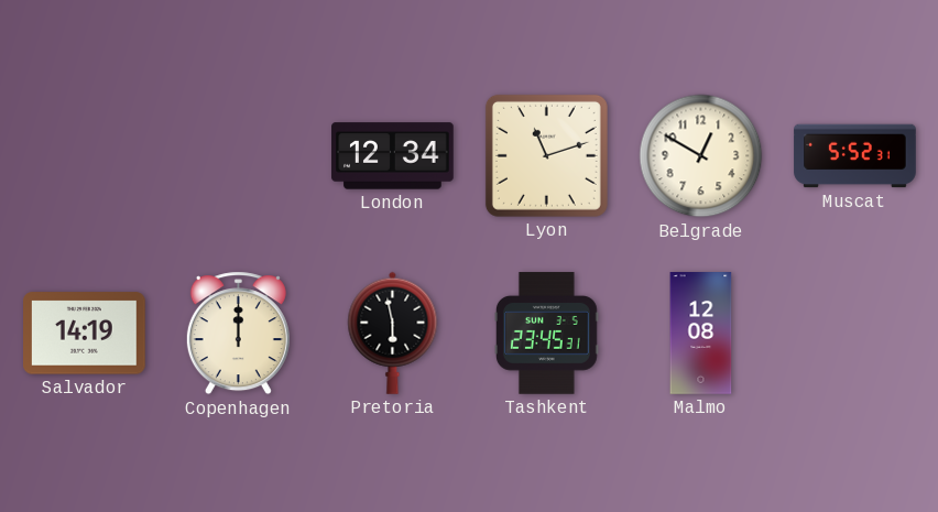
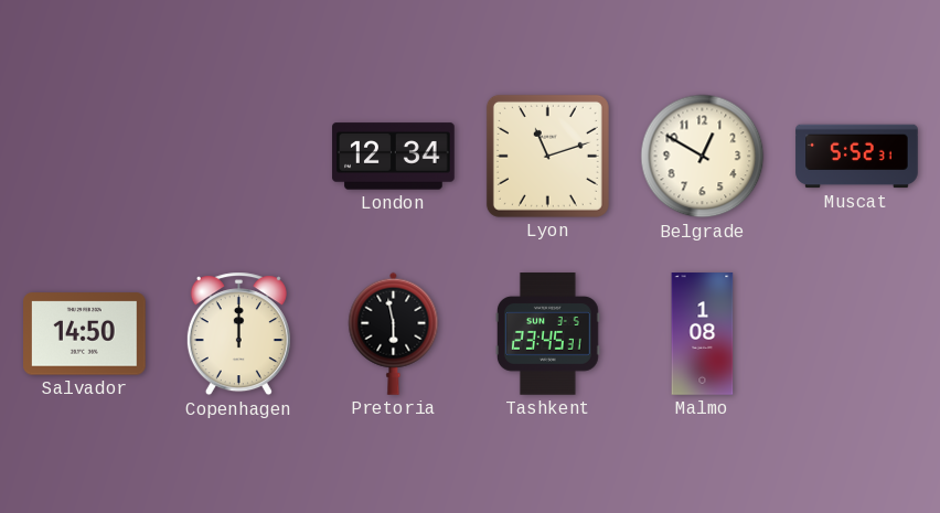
Salvador: 14:19 -> 14:50
Malmo: 12:08 -> 1:08
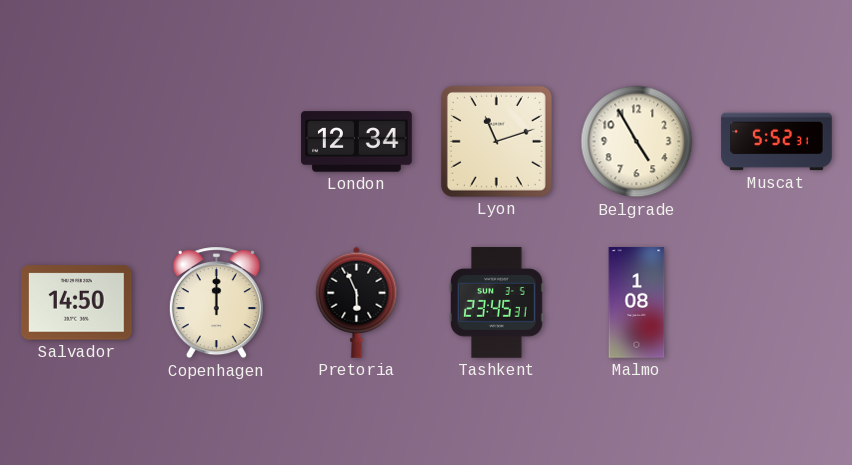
Belgrade: 12:50 -> 4:55
Pretoria: 5:58 -> 5:56
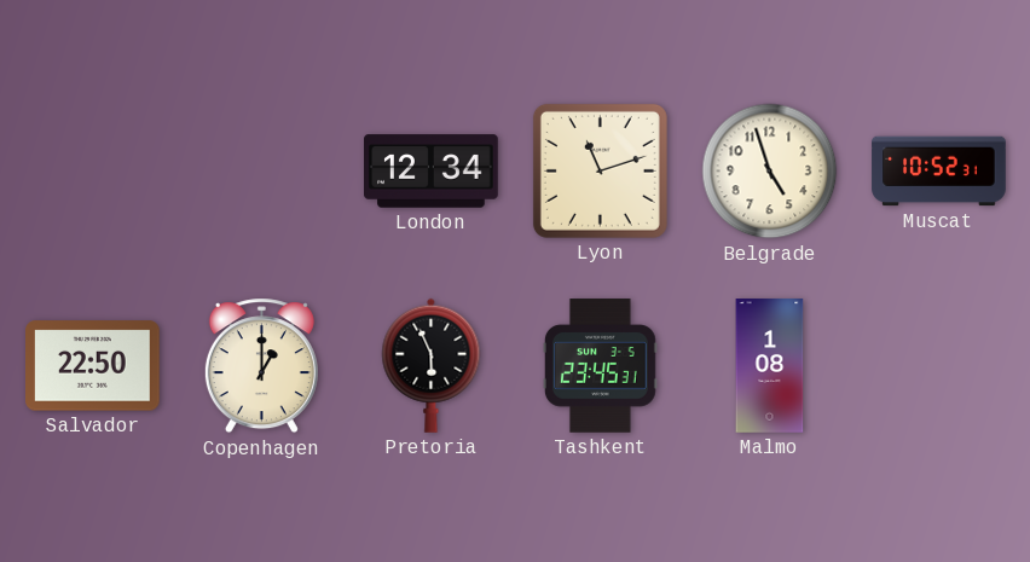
Belgrade: 4:55 -> 4:57
Muscat: 5:52 -> 10:52
Salvador: 14:50 -> 22:50
Copenhagen: 12:00 -> 1:00
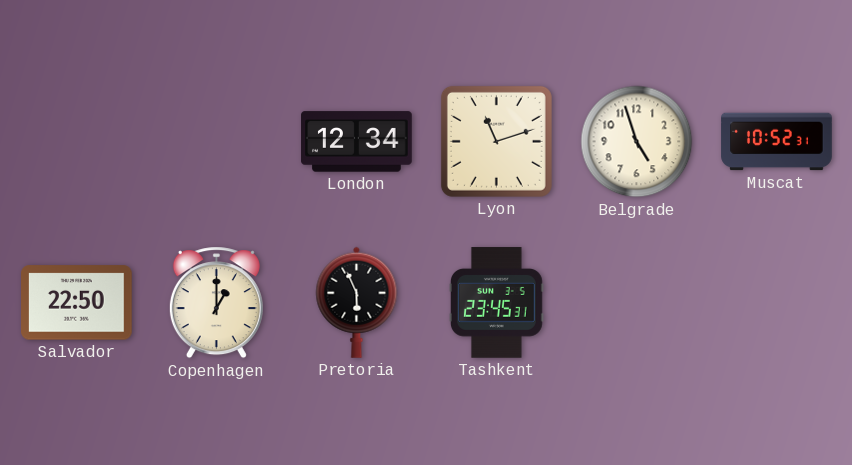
Malmo: 1:08 -> none
